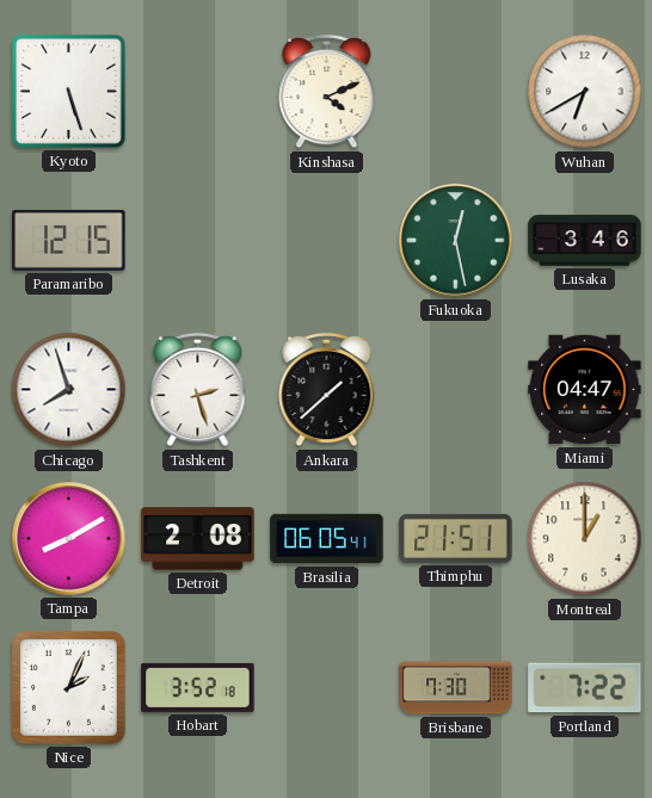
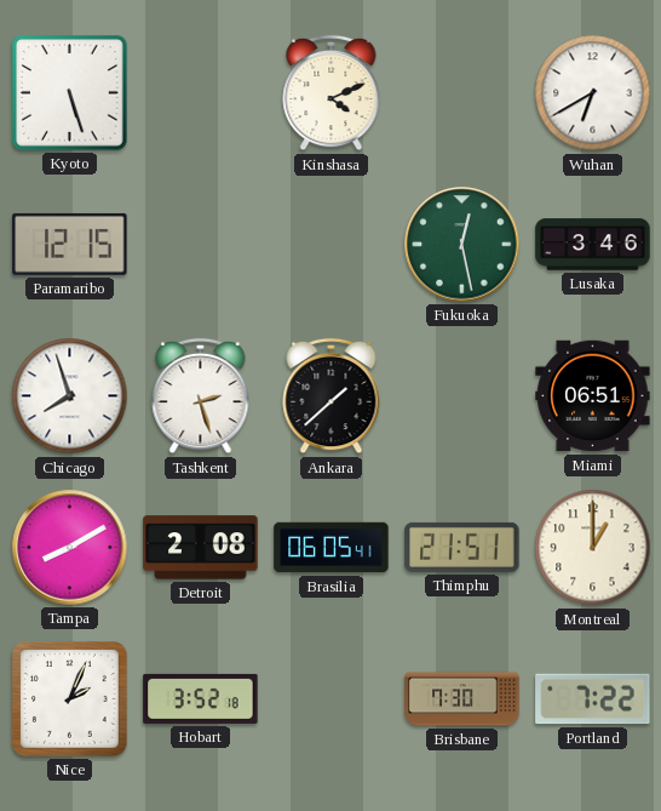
Miami: 04:47 -> 06:51
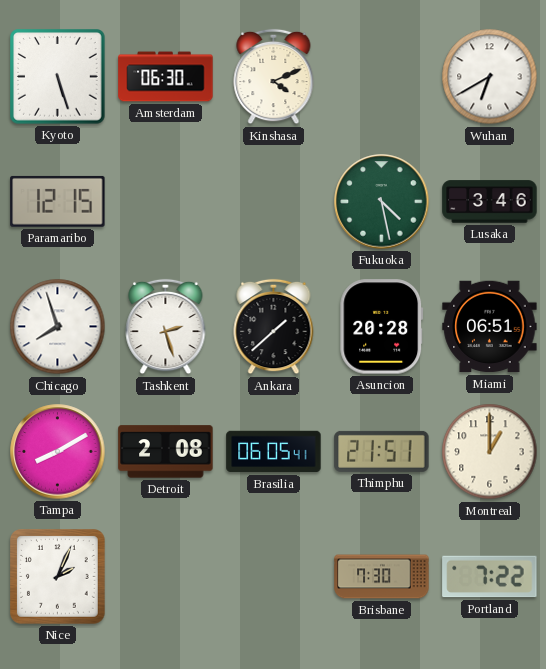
Amsterdam: none -> 06:30
Fukuoka: 12:28 -> 4:28
Asuncion: none -> 20:28
Hobart: 3:52 -> none
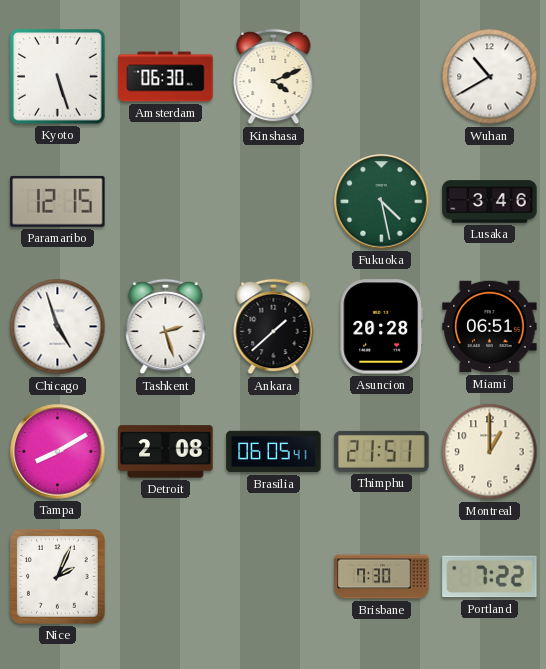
Wuhan: 6:40 -> 10:40
Chicago: 7:57 -> 4:57
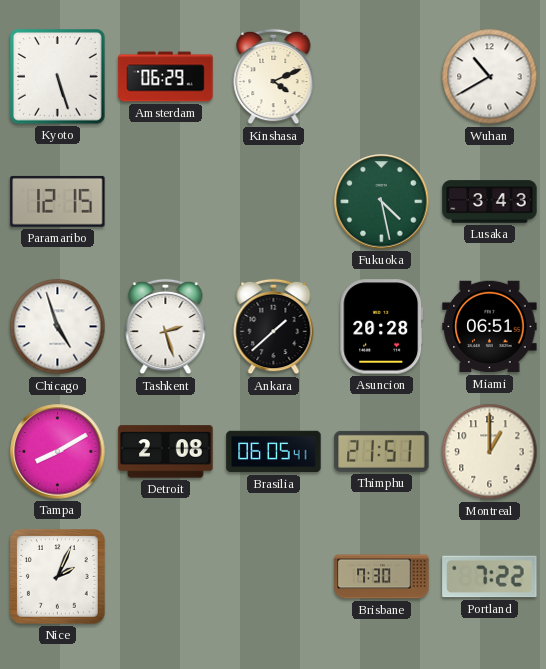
Amsterdam: 06:30 -> 06:29
Lusaka: 3:46 -> 3:43
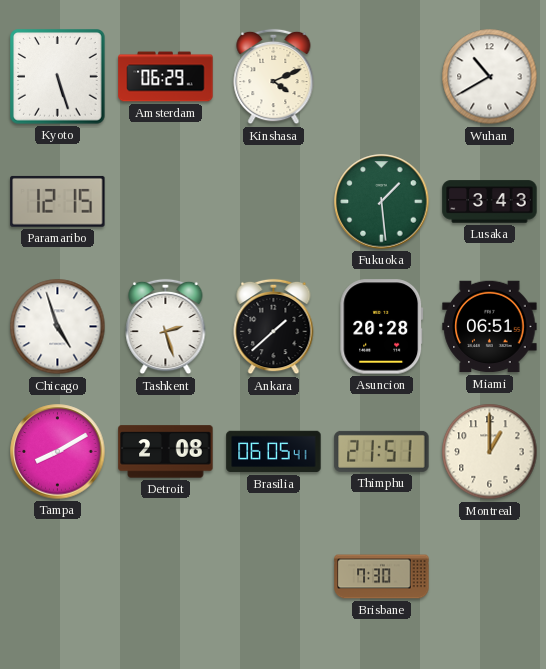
Fukuoka: 4:28 -> 1:29
Nice: 2:04 -> none
Portland: 7:22 -> none
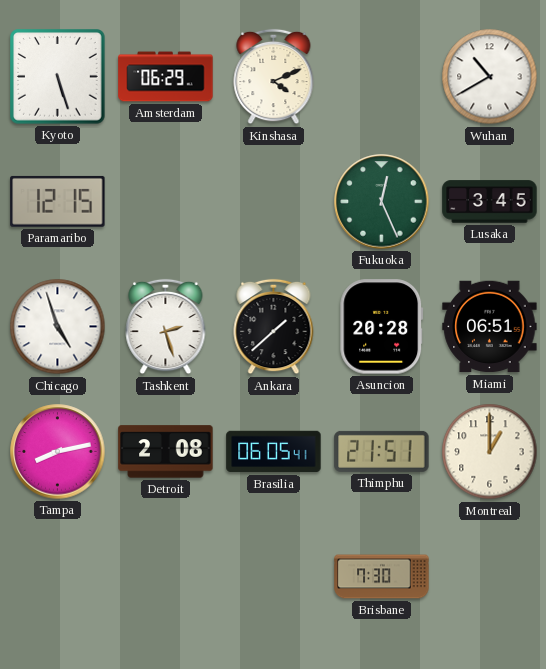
Fukuoka: 1:29 -> 12:26
Lusaka: 3:43 -> 3:45
Tampa: 8:10 -> 8:13
